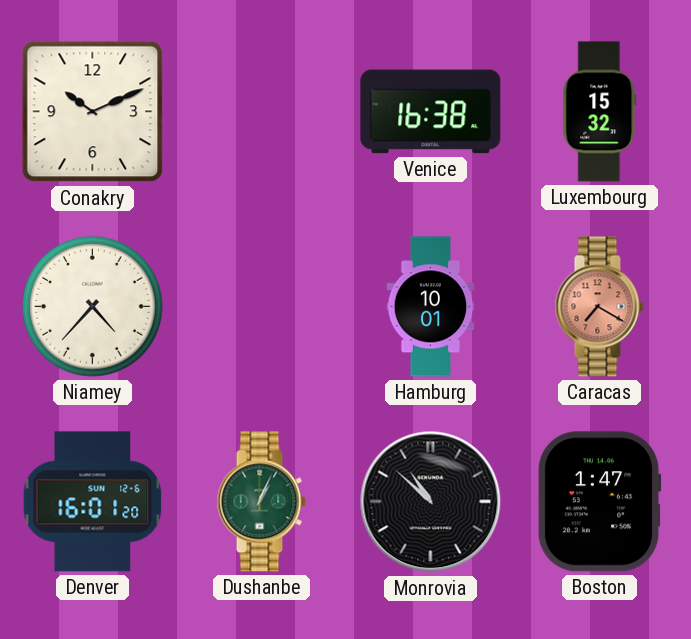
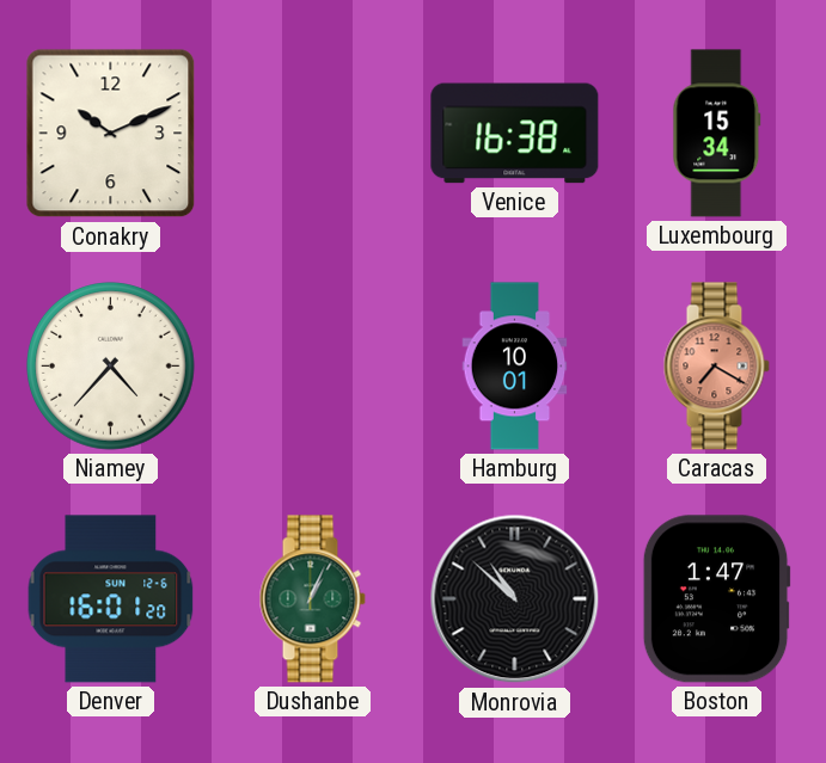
Luxembourg: 15:32 -> 15:34
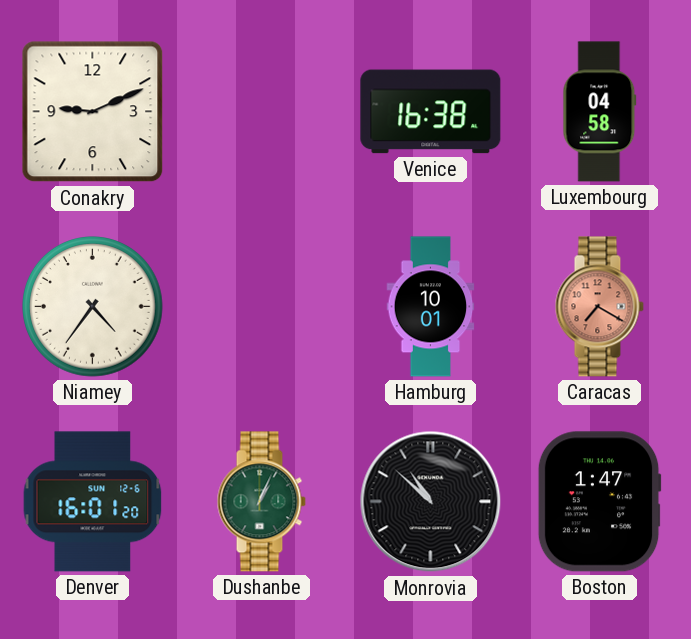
Conakry: 10:11 -> 9:11
Luxembourg: 15:34 -> 04:58
Niamey: 4:37 -> 4:36
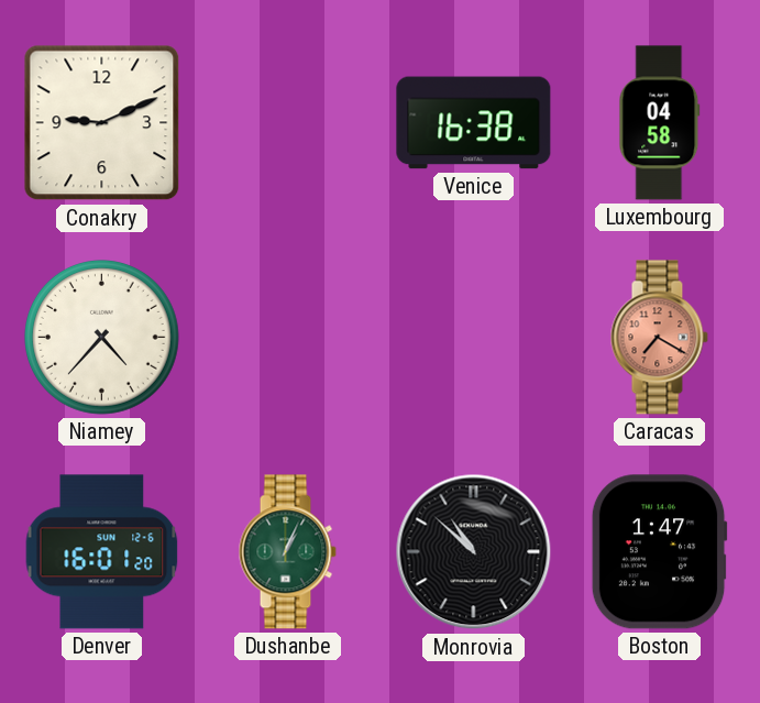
Niamey: 4:36 -> 4:37
Hamburg: 10:01 -> none
